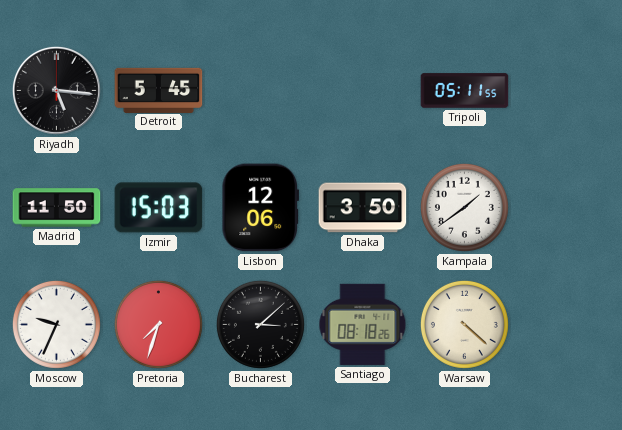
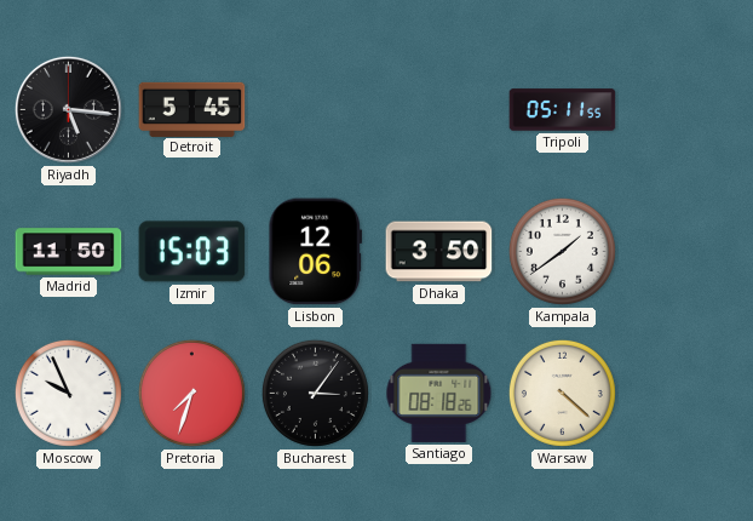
Moscow: 9:34 -> 9:56
Bucharest: 3:08 -> 3:06
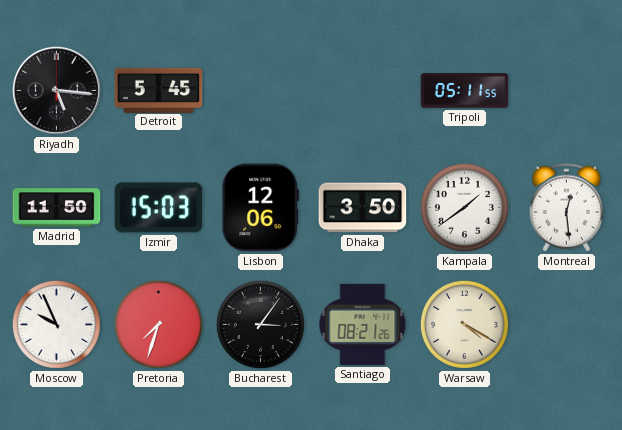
Montreal: none -> 12:29
Santiago: 08:18 -> 08:21
Warsaw: 4:22 -> 4:20
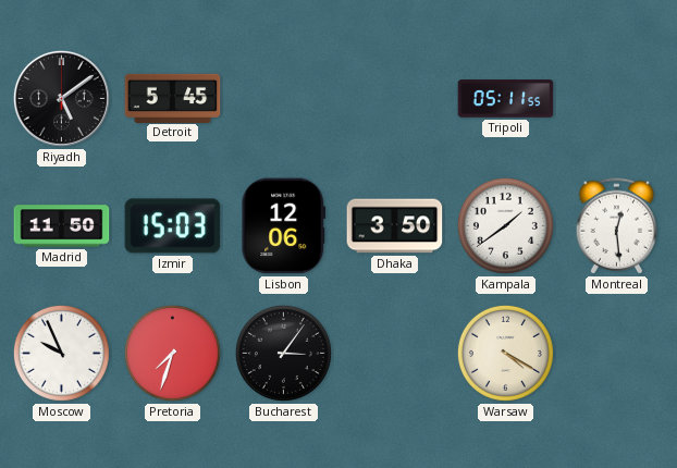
Riyadh: 5:16 -> 5:09
Santiago: 08:21 -> none
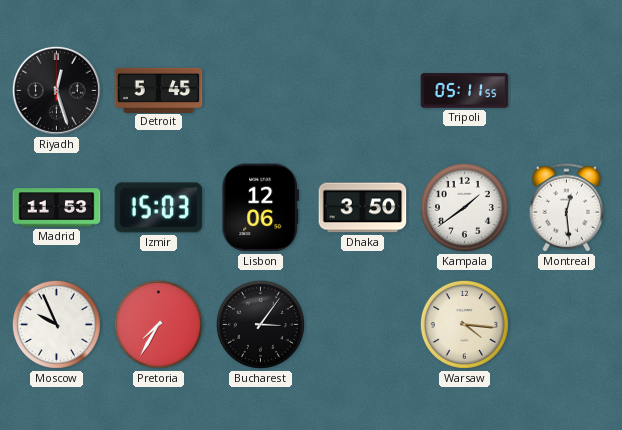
Riyadh: 5:09 -> 12:27
Madrid: 11:50 -> 11:53
Pretoria: 7:33 -> 7:35
Warsaw: 4:20 -> 4:16
